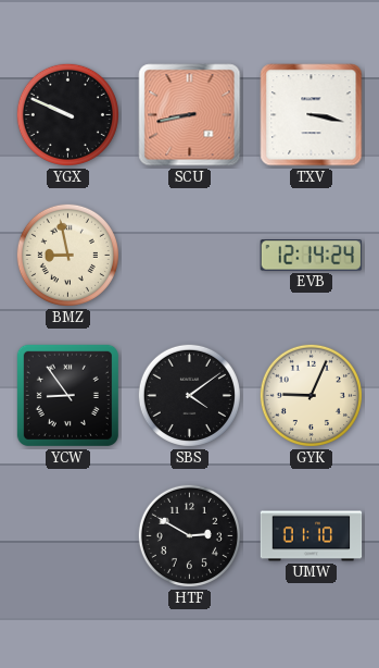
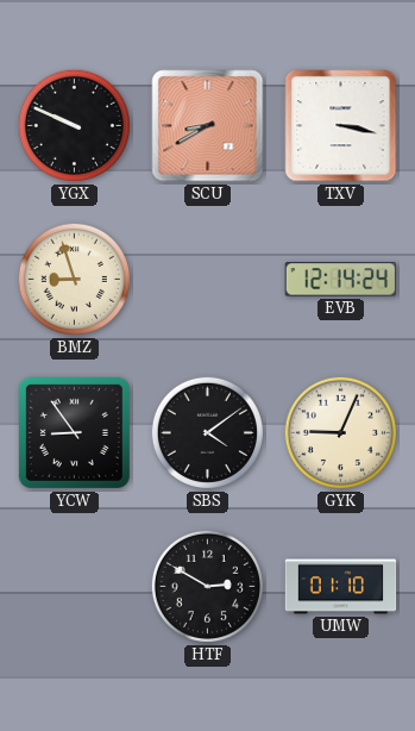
SCU: 8:43 -> 8:40
BMZ: 8:58 -> 8:57
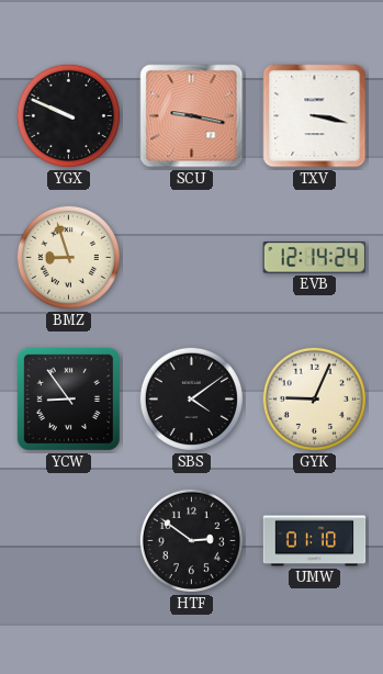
SCU: 8:40 -> 9:17
HTF: 2:50 -> 2:51
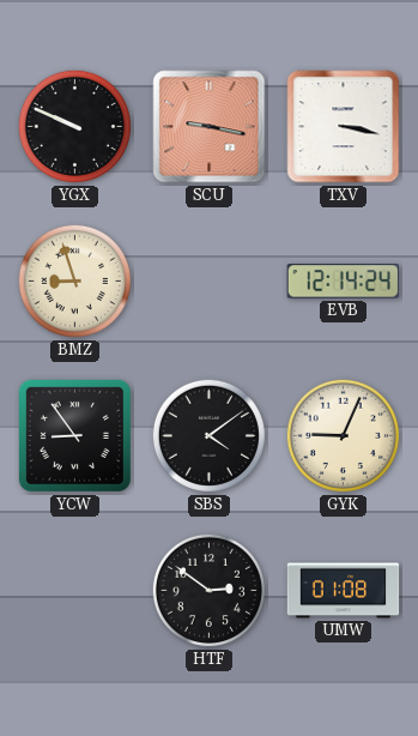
UMW: 01:10 -> 01:08
